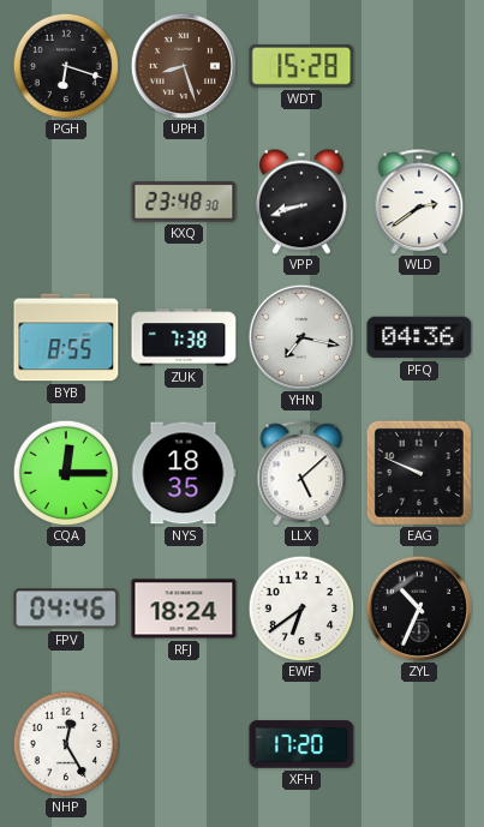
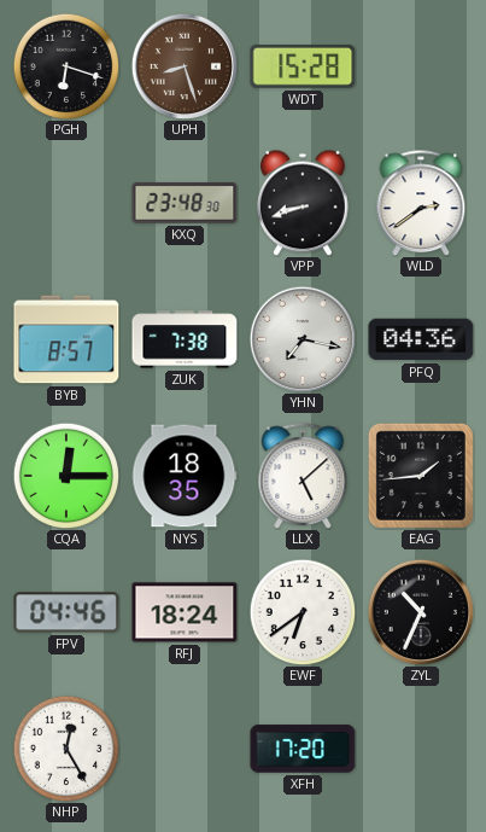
BYB: 8:55 -> 8:57
EAG: 9:49 -> 1:44
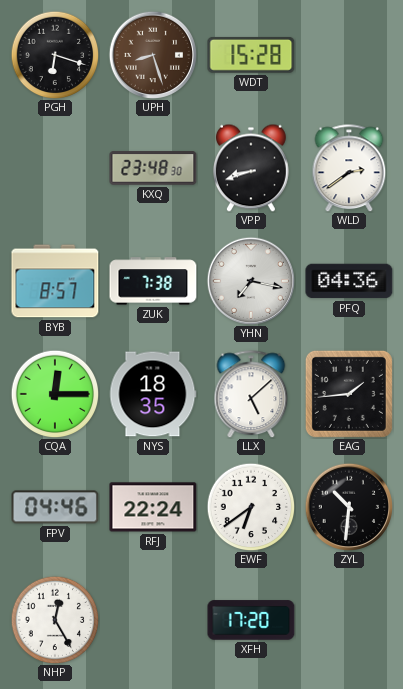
RFJ: 18:24 -> 22:24
ZYL: 10:34 -> 10:31
